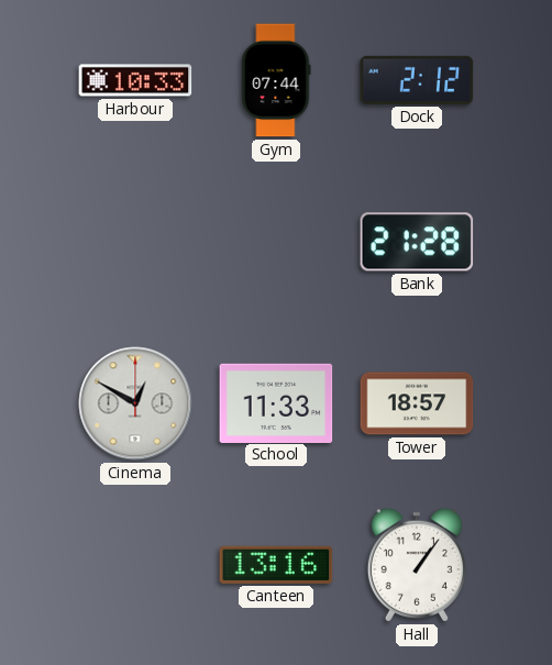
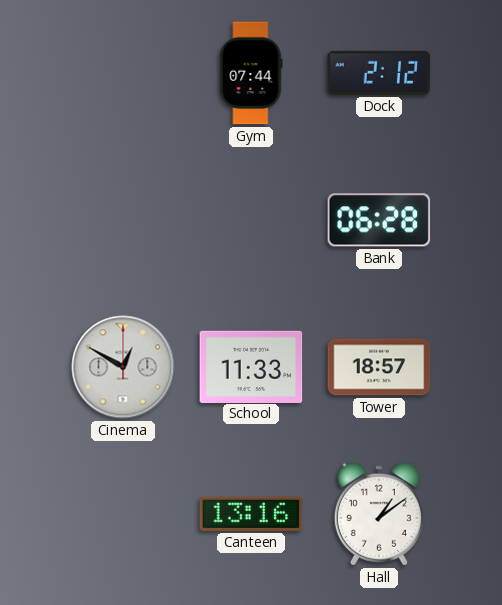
Harbour: 10:33 -> none
Bank: 21:28 -> 06:28
Hall: 1:06 -> 1:09
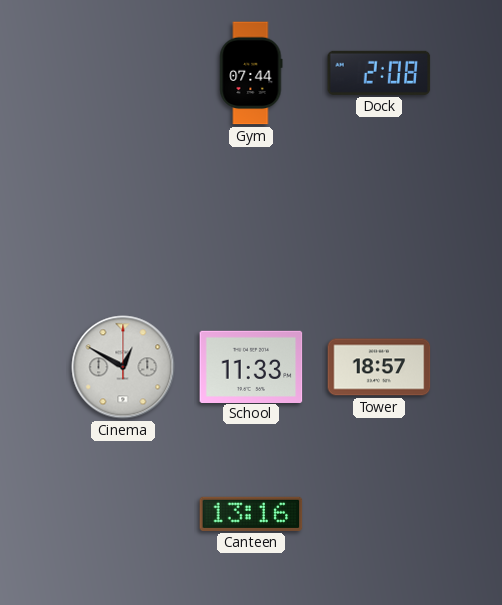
Dock: 2:12 -> 2:08
Bank: 06:28 -> none
Hall: 1:09 -> none
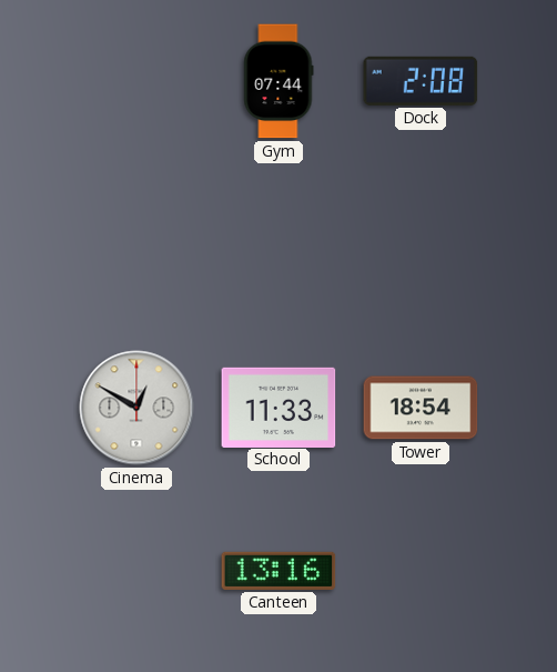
Tower: 18:57 -> 18:54
